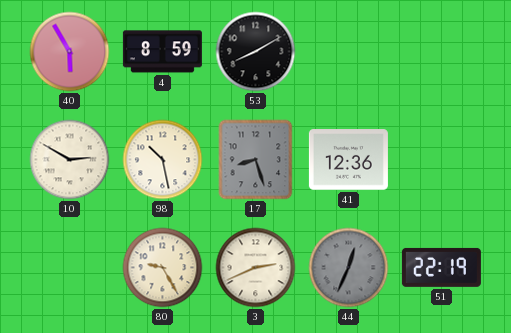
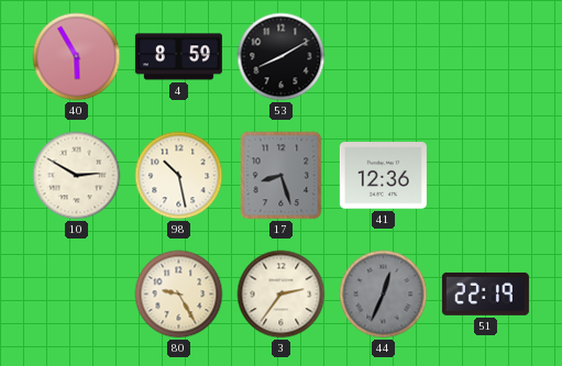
3: 2:41 -> 2:36
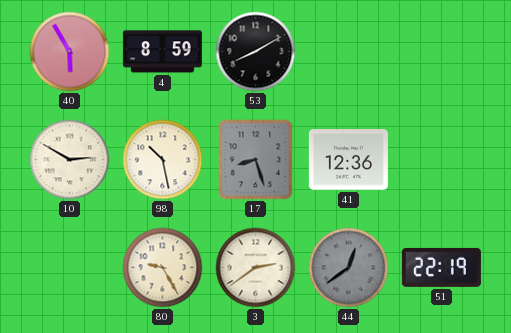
3: 2:36 -> 2:39
44: 12:34 -> 12:39
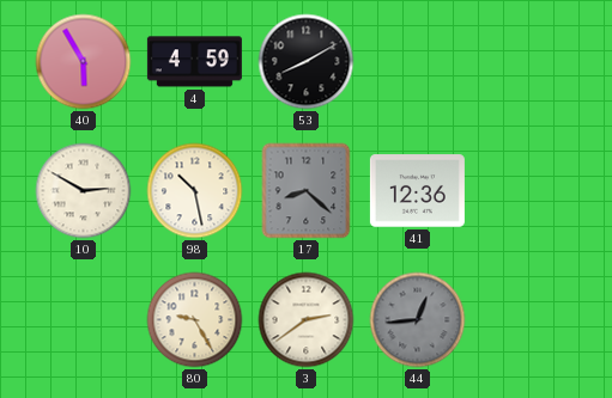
4: 8:59 -> 4:59
17: 8:27 -> 8:22
44: 12:39 -> 12:44
51: 22:19 -> none
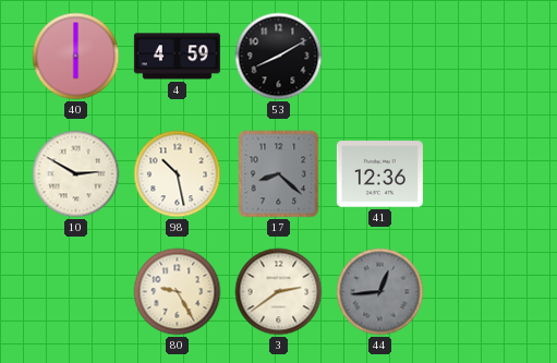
40: 5:55 -> 6:00
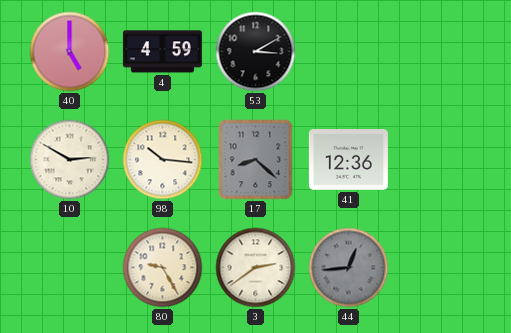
40: 6:00 -> 5:00
53: 8:10 -> 3:10
98: 10:28 -> 10:16
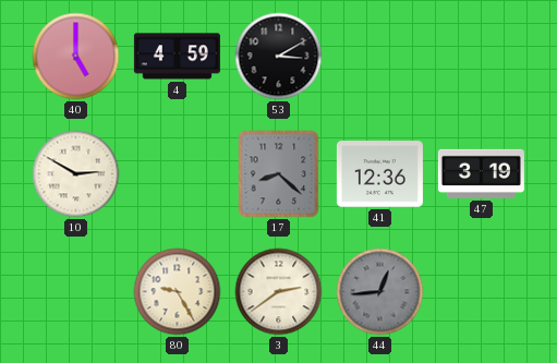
98: 10:16 -> none
47: none -> 3:19
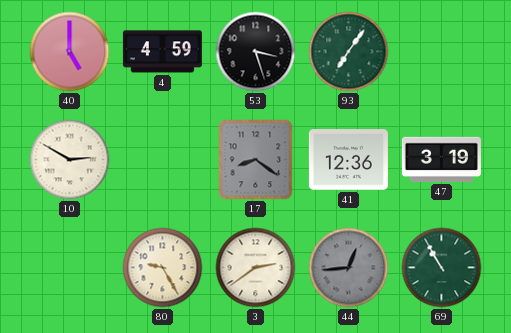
53: 3:10 -> 3:27
93: none -> 7:06
17: 8:22 -> 8:21
69: none -> 10:55
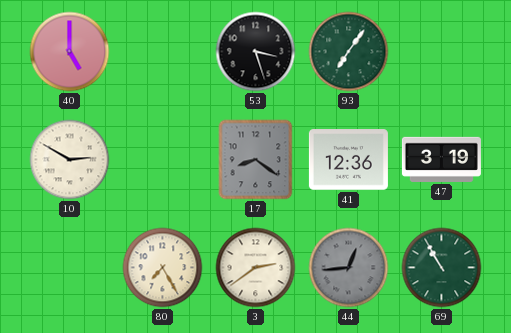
4: 4:59 -> none
80: 9:25 -> 7:25
